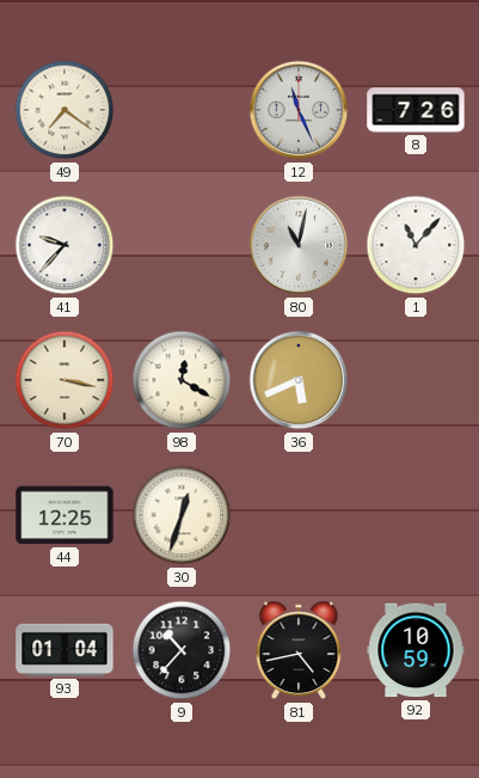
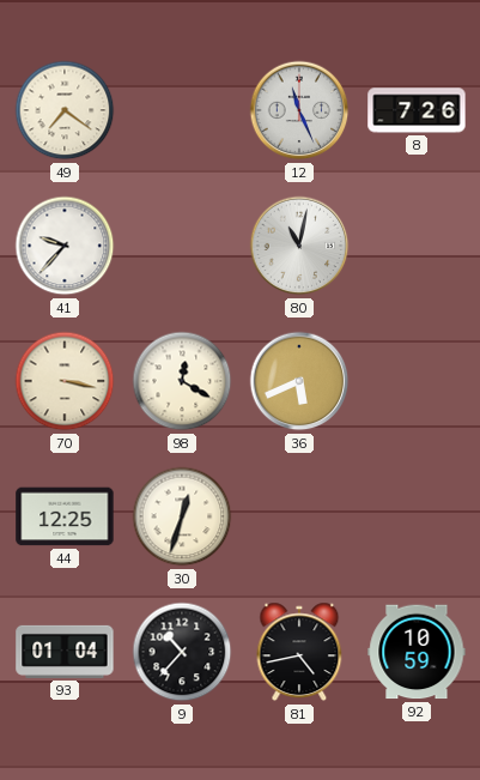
1: 11:07 -> none
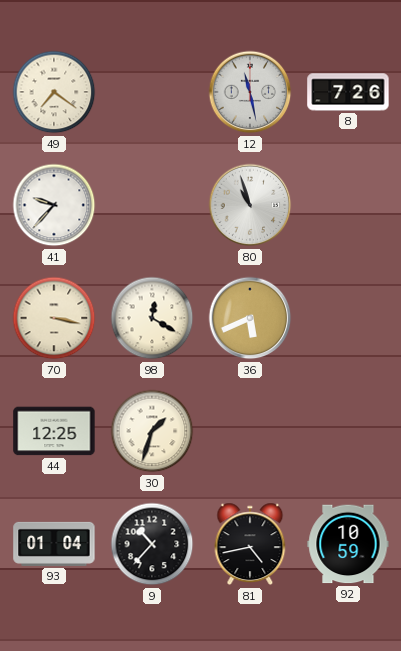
12: 11:26 -> 11:28
80: 11:02 -> 10:57
30: 12:33 -> 1:33
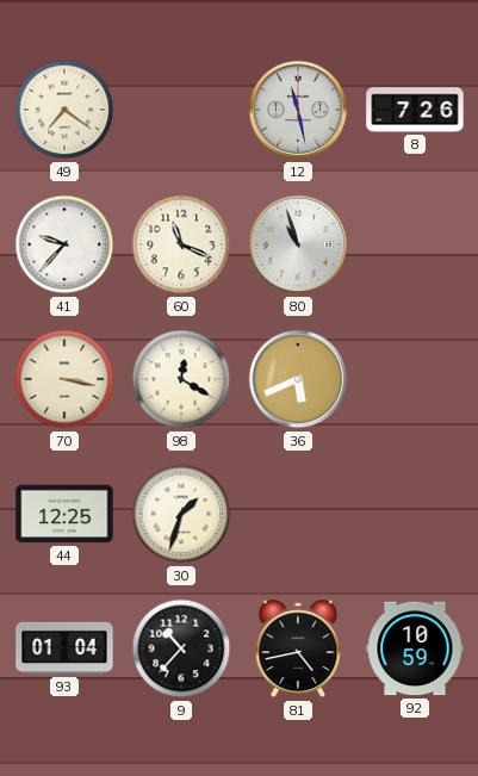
60: none -> 11:19
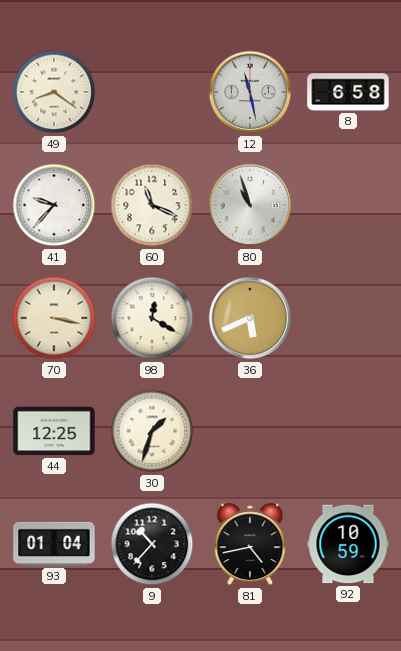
49: 7:21 -> 8:21
8: 7:26 -> 6:58
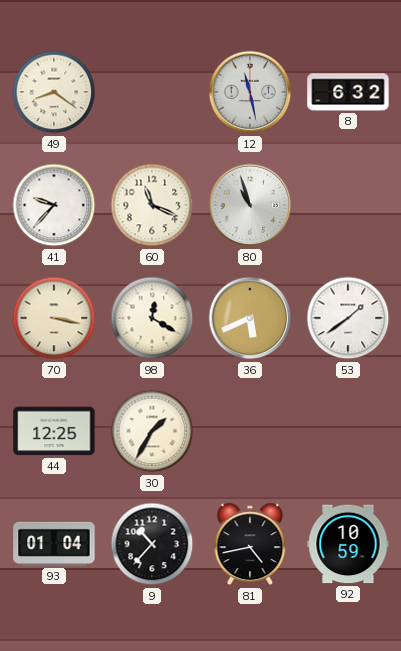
8: 6:58 -> 6:32
53: none -> 1:39
30: 1:33 -> 1:35
